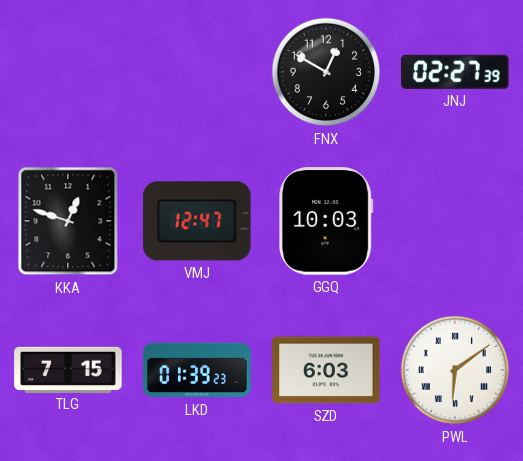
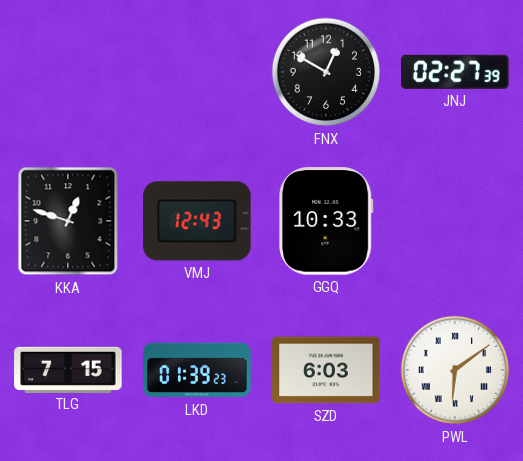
VMJ: 12:47 -> 12:43
GGQ: 10:03 -> 10:33
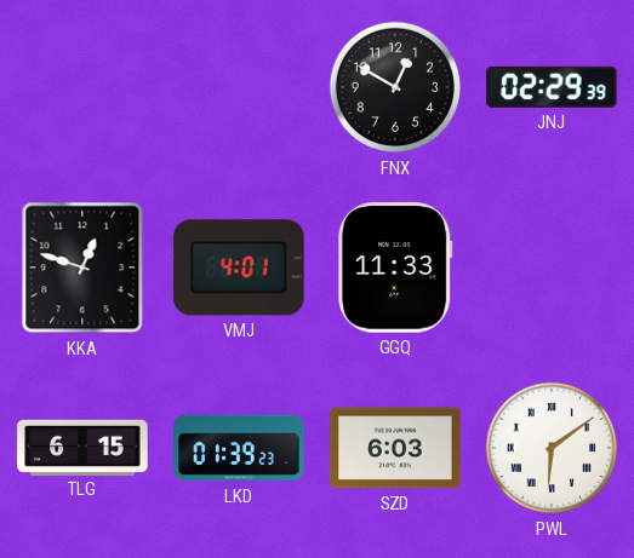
JNJ: 02:27 -> 02:29
VMJ: 12:43 -> 4:01
GGQ: 10:33 -> 11:33
TLG: 7:15 -> 6:15
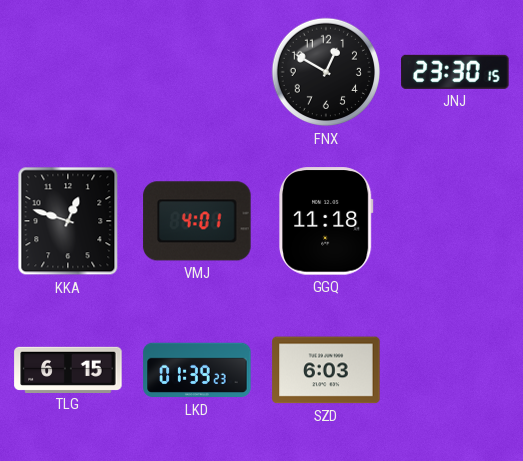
JNJ: 02:29 -> 23:30
GGQ: 11:33 -> 11:18
PWL: 6:09 -> none
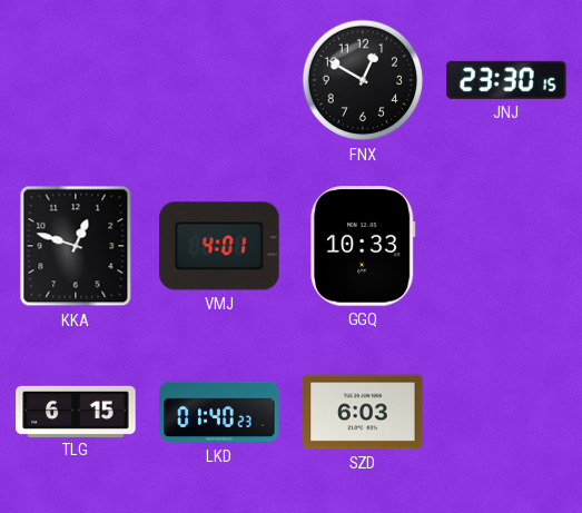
GGQ: 11:18 -> 10:33
LKD: 01:39 -> 01:40
